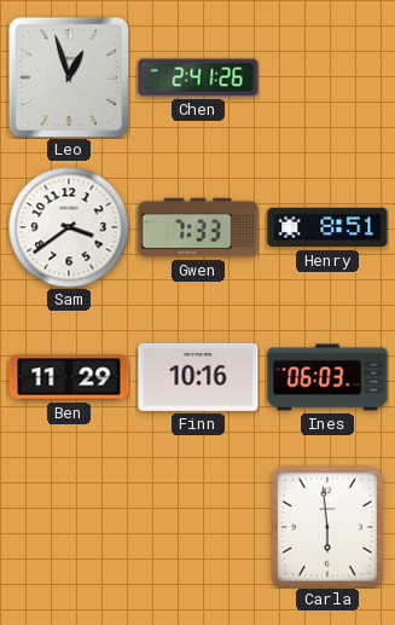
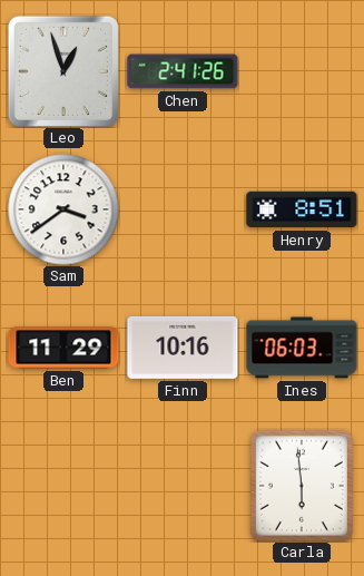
Gwen: 7:33 -> none
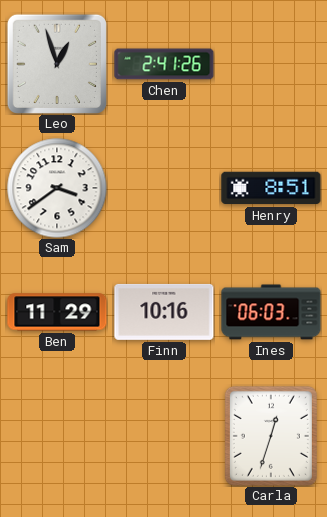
Carla: 5:59 -> 12:33
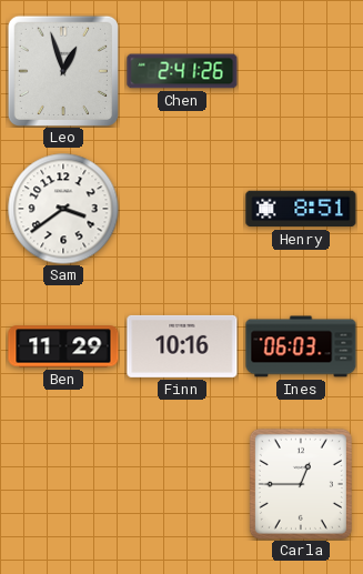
Carla: 12:33 -> 12:45
